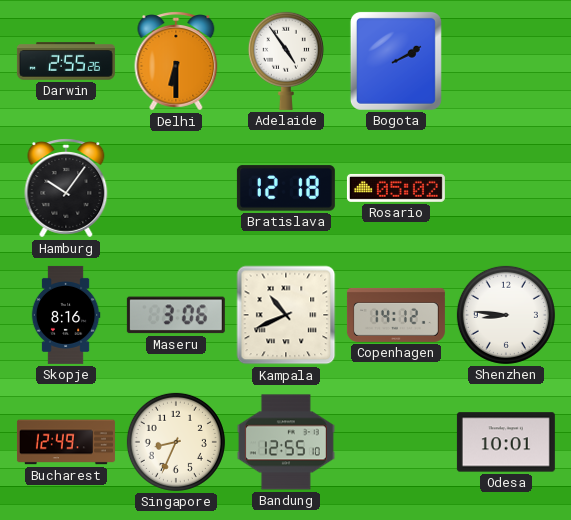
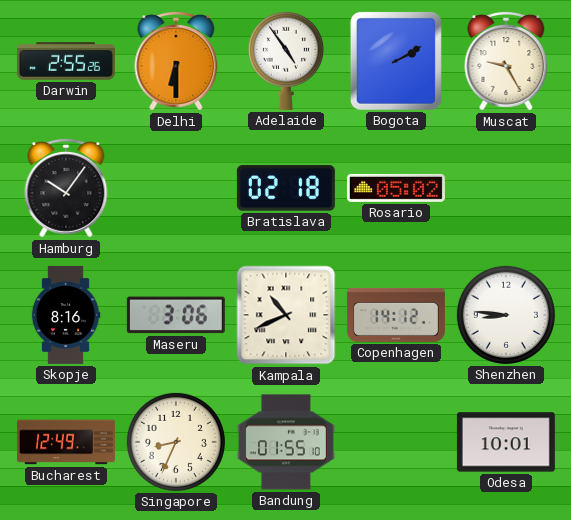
Muscat: none -> 9:25
Bratislava: 12:18 -> 02:18
Bandung: 12:55 -> 01:55
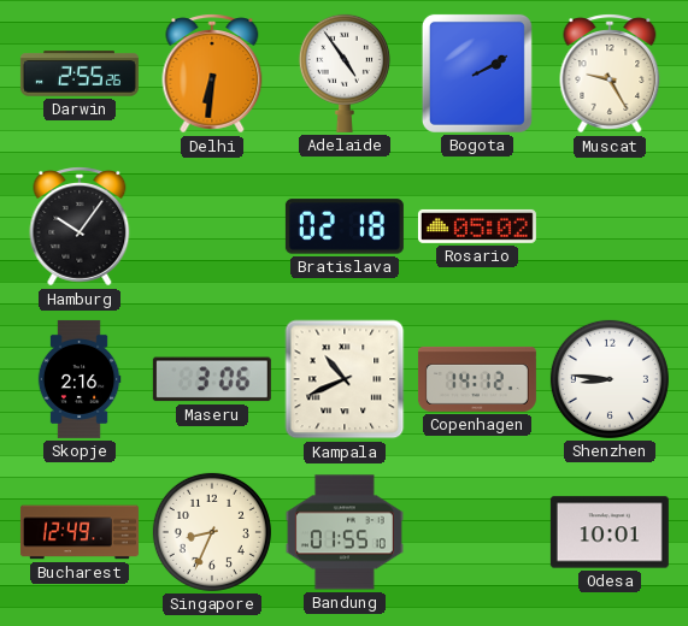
Delhi: 6:30 -> 6:31
Skopje: 8:16 -> 2:16
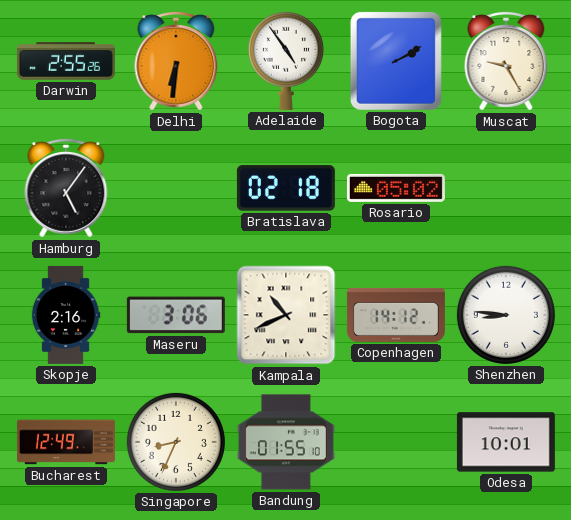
Hamburg: 10:06 -> 5:06
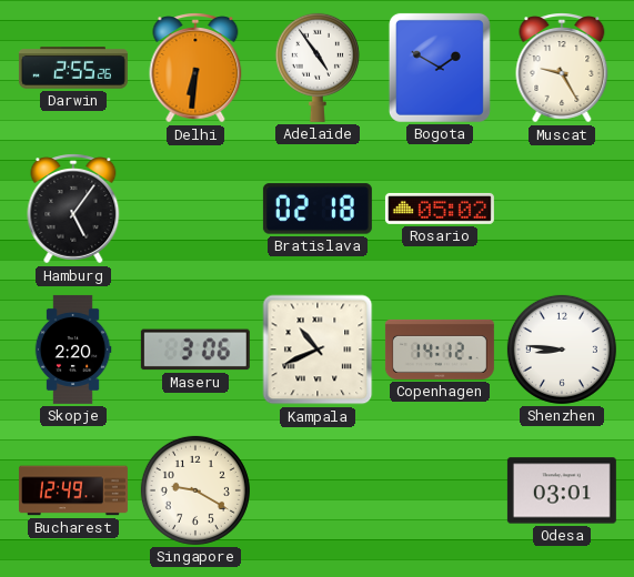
Bogota: 2:10 -> 1:50
Skopje: 2:16 -> 2:20
Singapore: 8:34 -> 9:20
Bandung: 01:55 -> none
Odesa: 10:01 -> 03:01
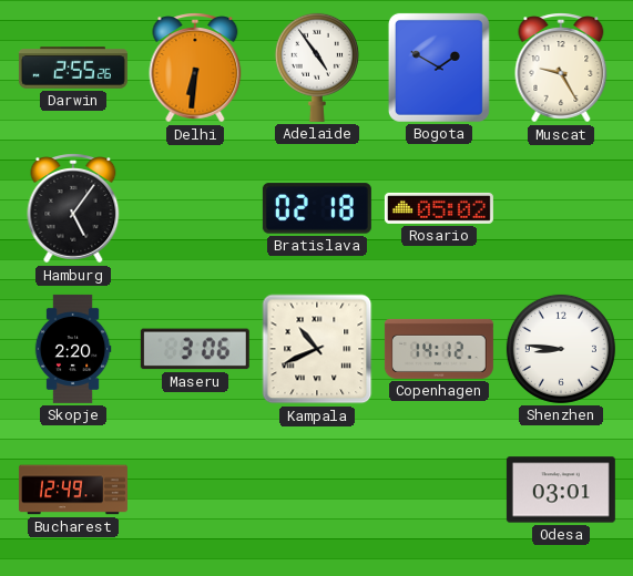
Singapore: 9:20 -> none
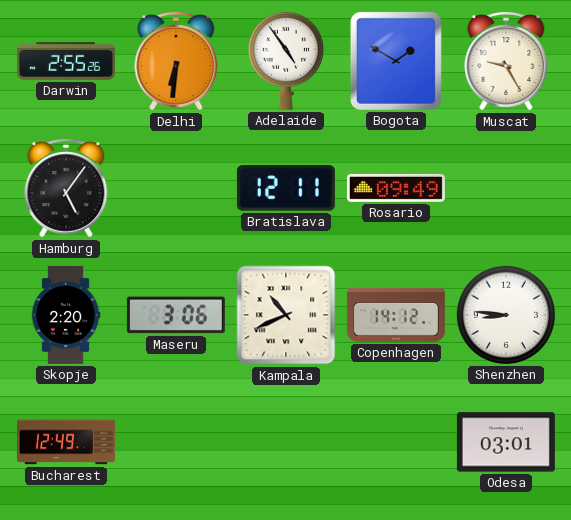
Bratislava: 02:18 -> 12:11
Rosario: 05:02 -> 09:49
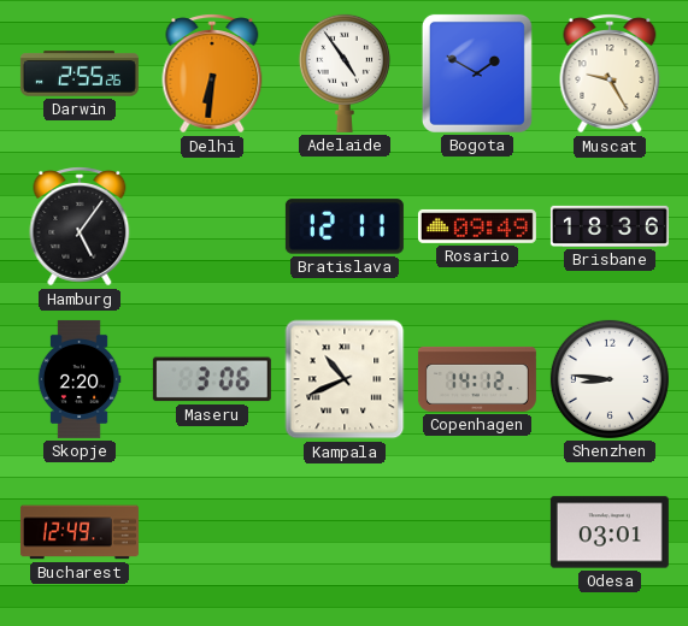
Brisbane: none -> 18:36
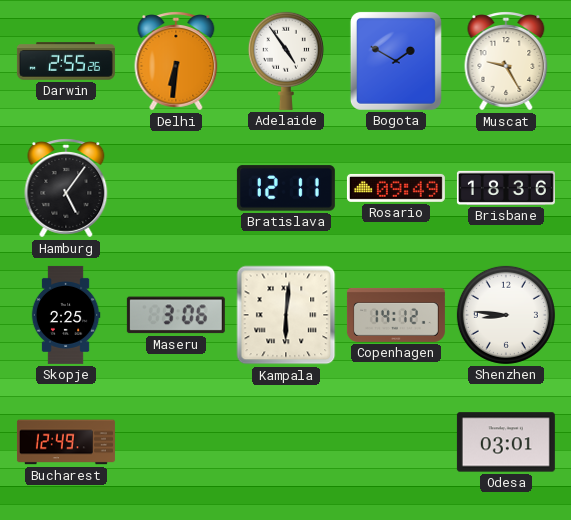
Skopje: 2:20 -> 2:25
Kampala: 10:41 -> 6:01
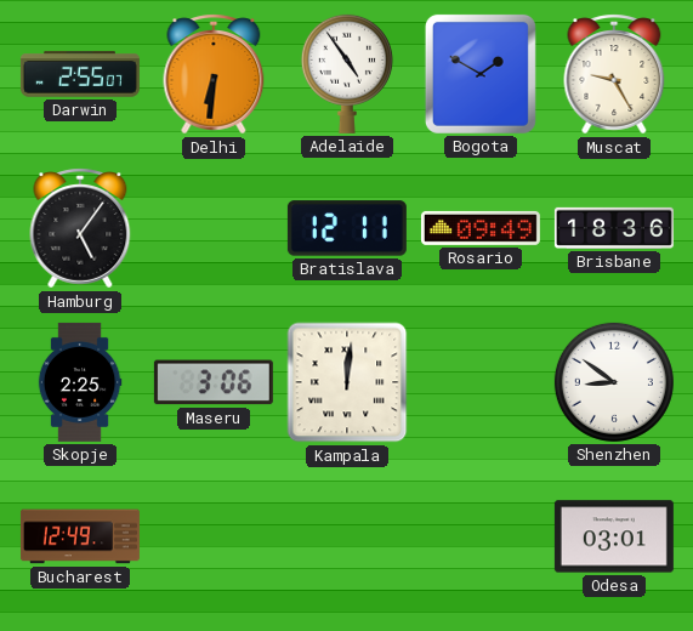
Darwin: 2:55:26 -> 2:55:07
Kampala: 6:01 -> 12:01
Copenhagen: 14:12 -> none
Shenzhen: 8:46 -> 8:51
